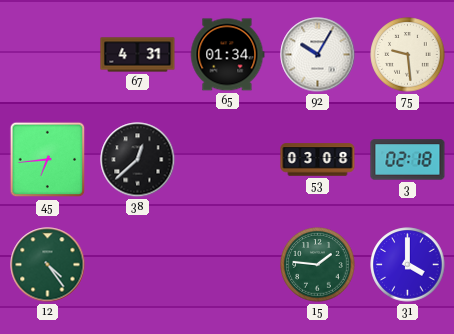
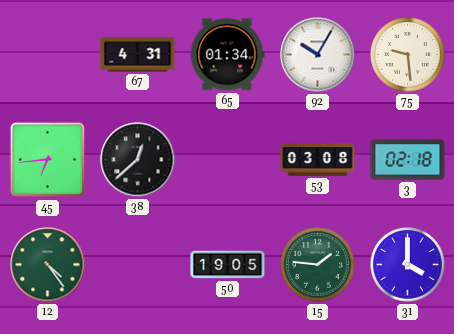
50: none -> 19:05
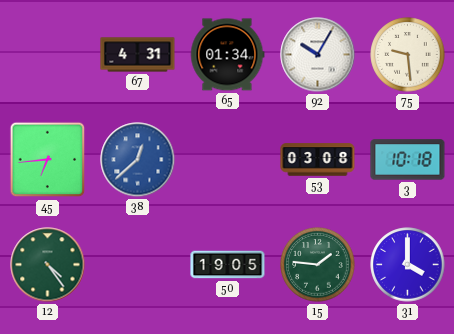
38 dial: black -> blue
3: 02:18 -> 10:18
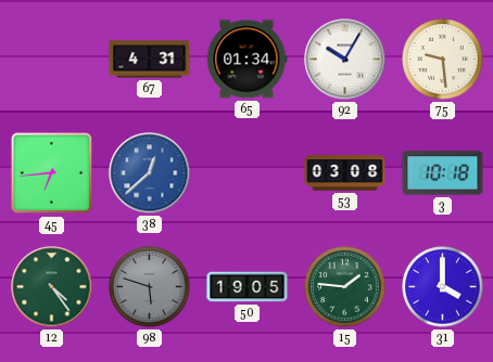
98: none -> 5:48
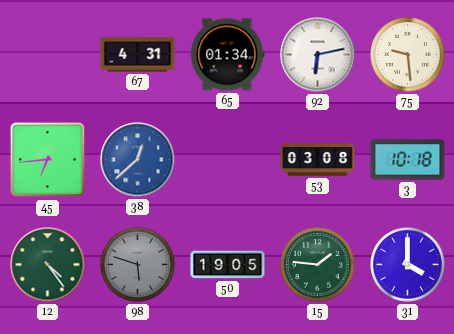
92: 10:05 -> 6:13
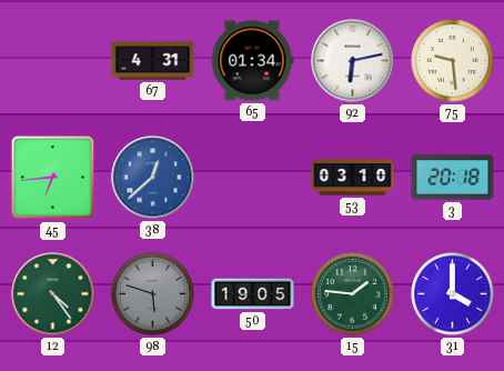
53: 03:08 -> 03:10
3: 10:18 -> 20:18
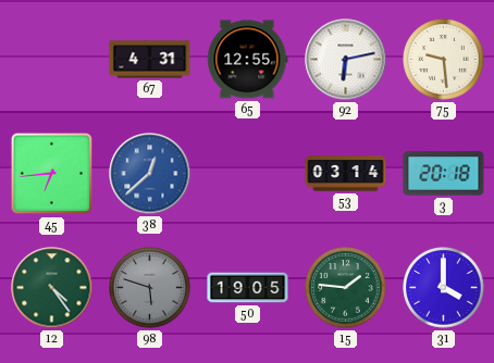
65: 01:34 -> 12:55
53: 03:10 -> 03:14
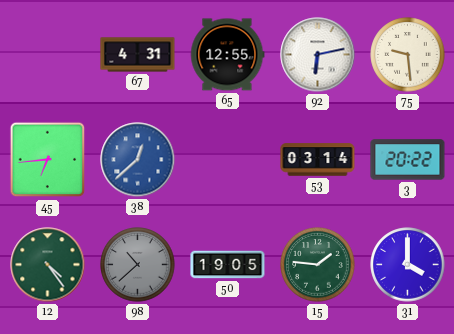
3: 20:18 -> 20:22
98: 5:48 -> 10:38
